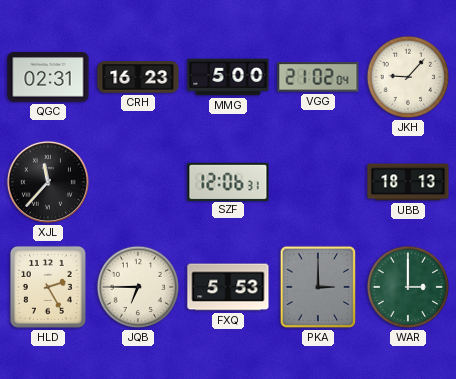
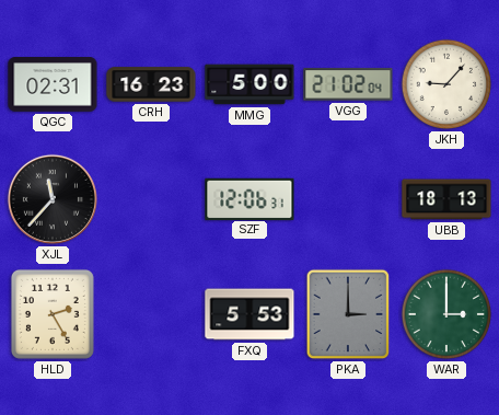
JQB: 6:45 -> none
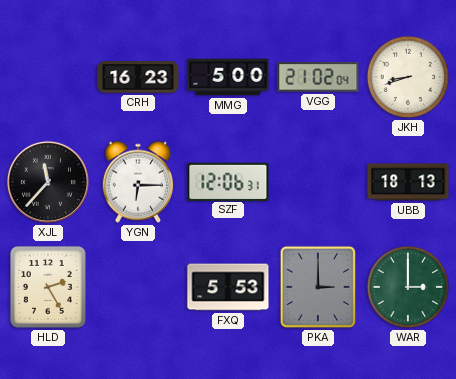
QGC: 02:31 -> none
JKH: 9:07 -> 8:42
YGN: none -> 6:15
